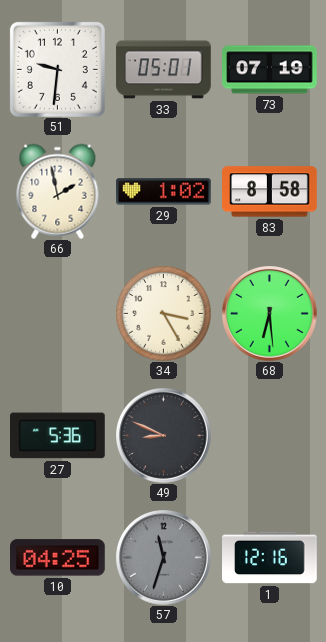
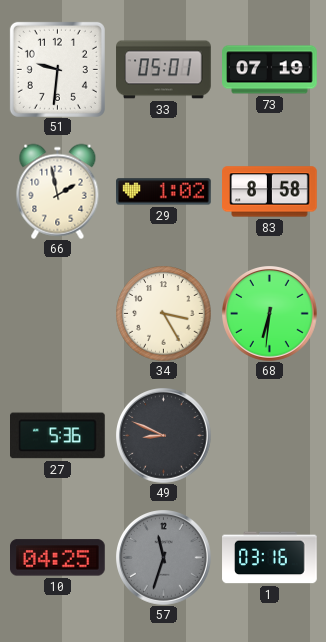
68: 6:29 -> 6:31
1: 12:16 -> 03:16
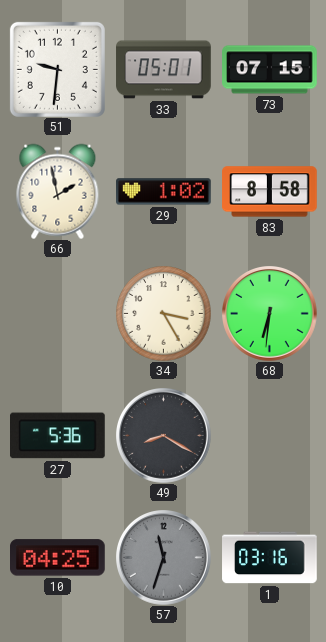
73: 07:19 -> 07:15
49: 8:49 -> 8:20
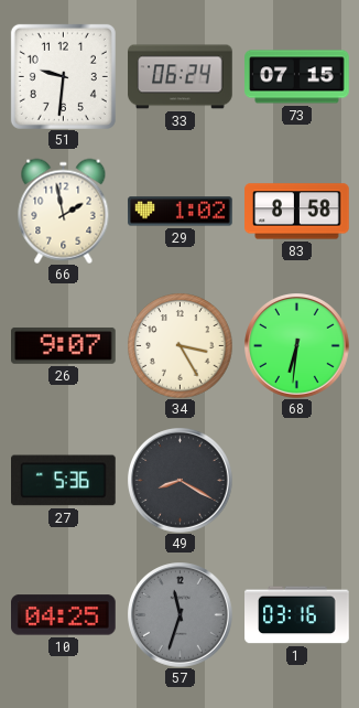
33: 05:01 -> 06:24
26: none -> 9:07
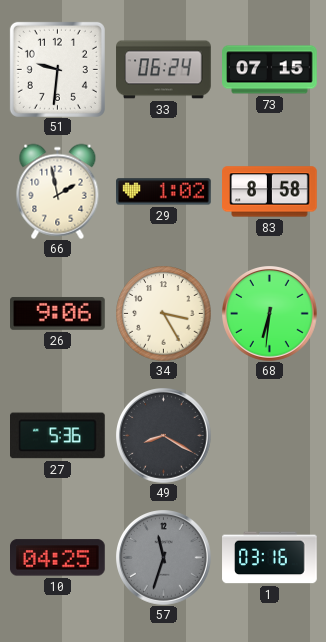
26: 9:07 -> 9:06
